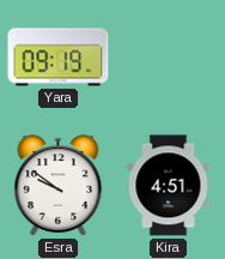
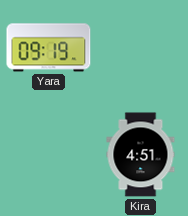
Esra: 9:51 -> none
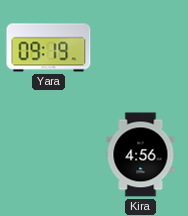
Kira: 4:51 -> 4:56
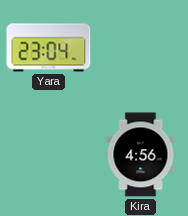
Yara: 09:19 -> 23:04
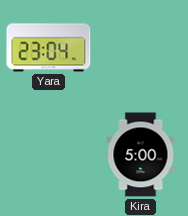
Kira: 4:56 -> 5:00
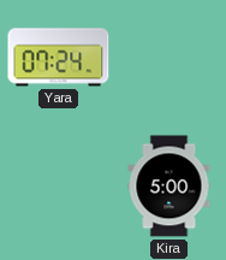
Yara: 23:04 -> 07:24
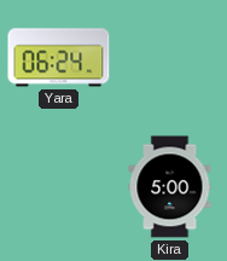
Yara: 07:24 -> 06:24
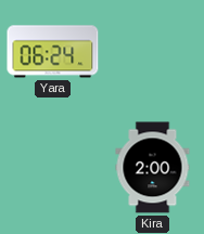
Kira: 5:00 -> 2:00
